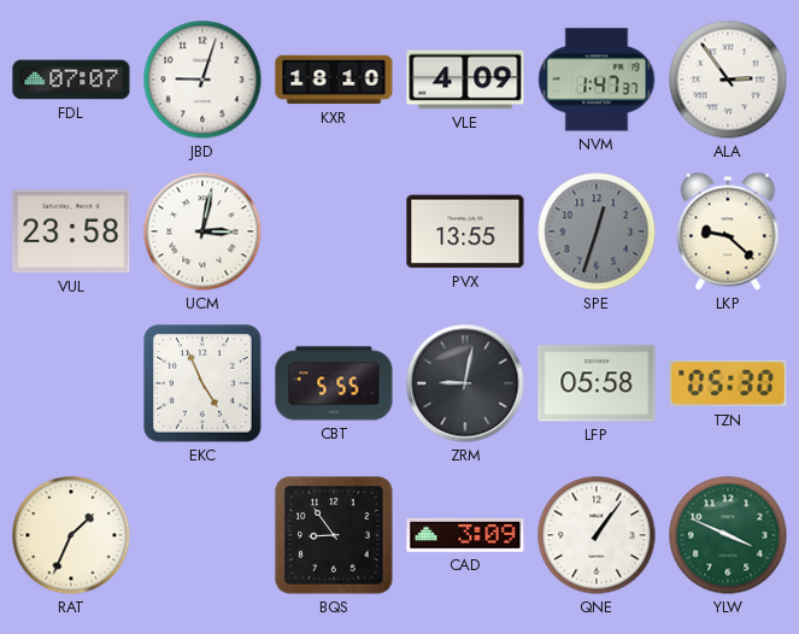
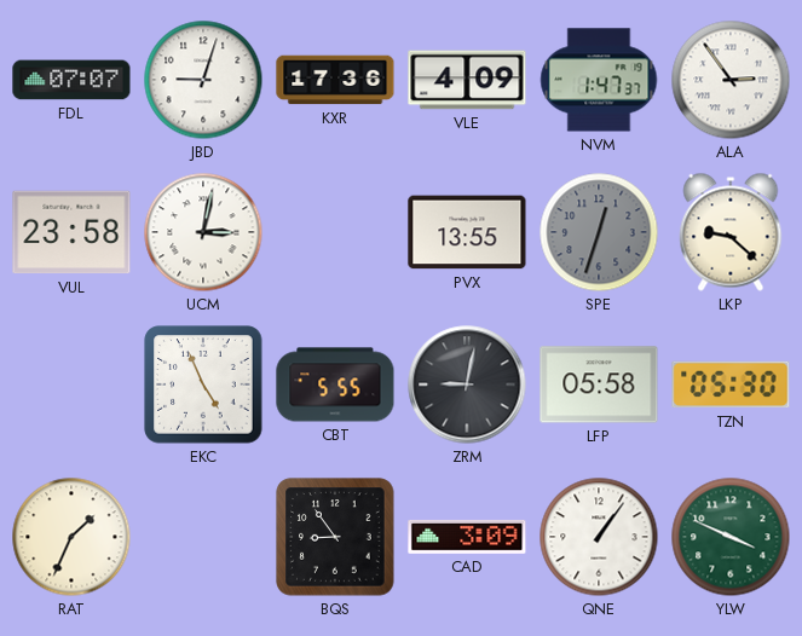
KXR: 18:10 -> 17:36
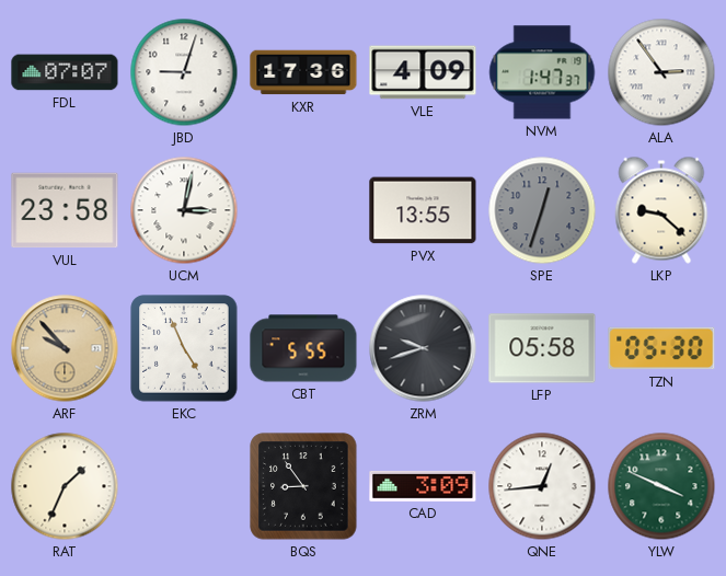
ARF: none -> 9:53
ZRM: 9:02 -> 9:42
QNE: 1:06 -> 12:44
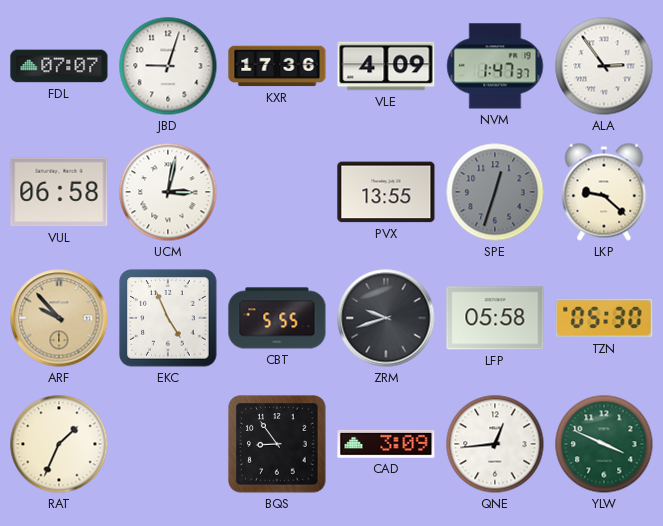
VUL: 23:58 -> 06:58
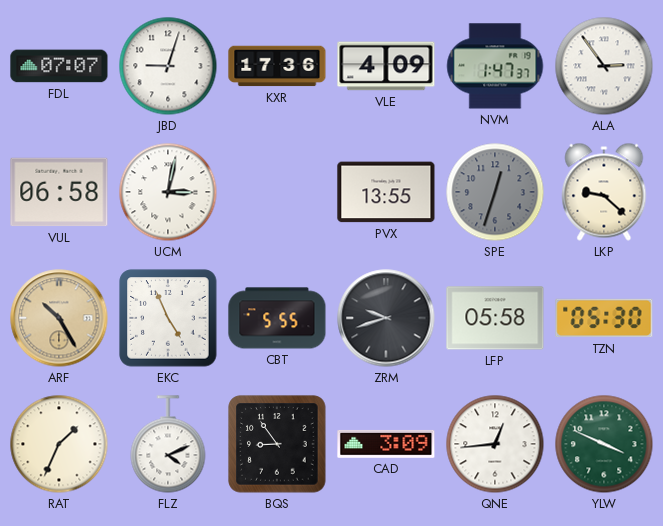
ARF: 9:53 -> 10:25
FLZ: none -> 4:11
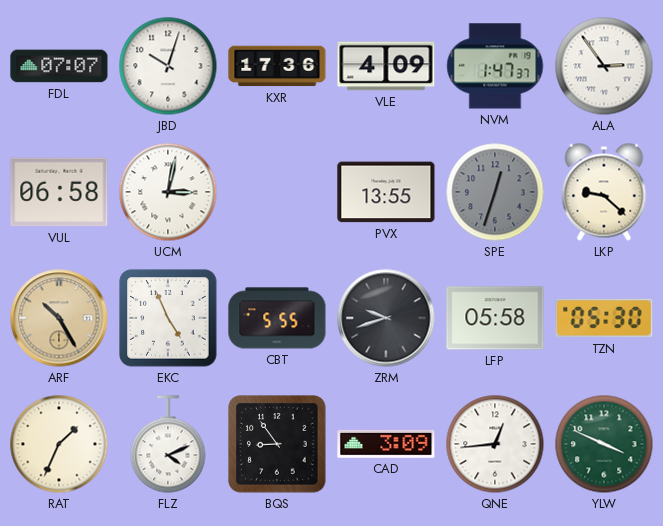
JBD: 9:03 -> 10:03
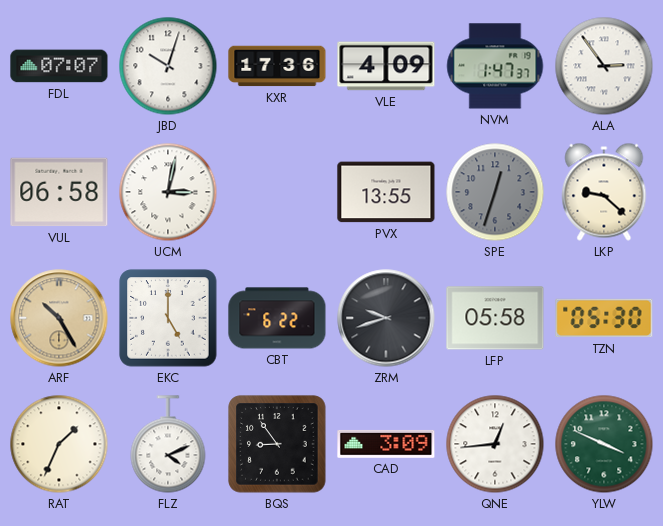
EKC: 4:56 -> 5:00
CBT: 5:55 -> 6:22
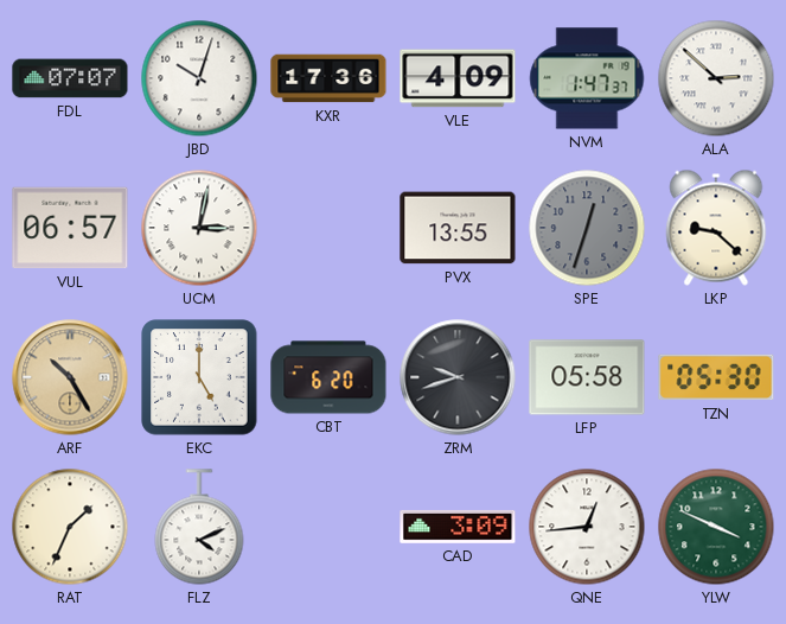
ALA: 2:54 -> 2:52
VUL: 06:58 -> 06:57
CBT: 6:22 -> 6:20
BQS: 8:54 -> none
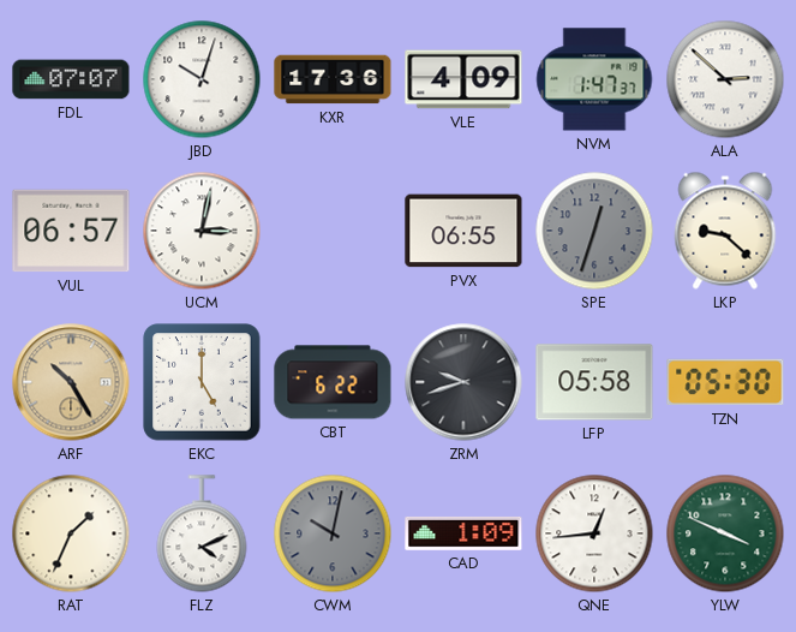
PVX: 13:55 -> 06:55
CBT: 6:20 -> 6:22
CWM: none -> 10:02
CAD: 3:09 -> 1:09
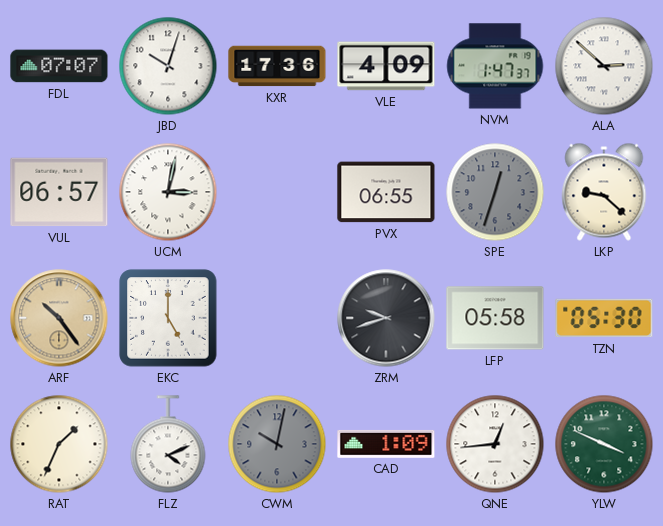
ARF: 10:25 -> 10:24
CBT: 6:22 -> none
